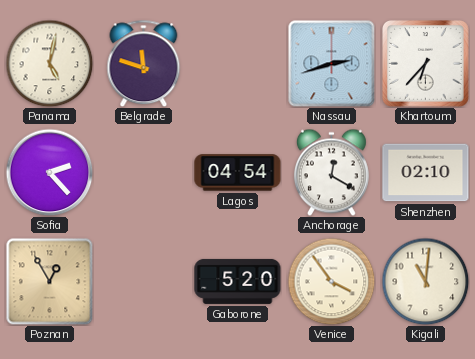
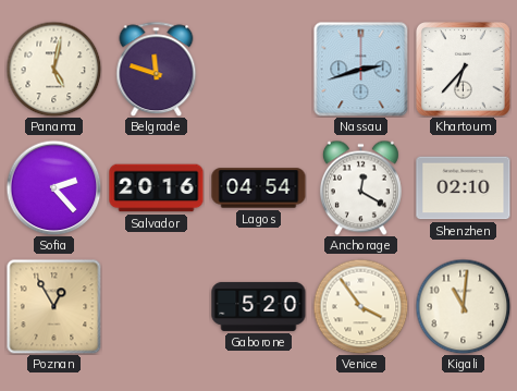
Salvador: none -> 20:16
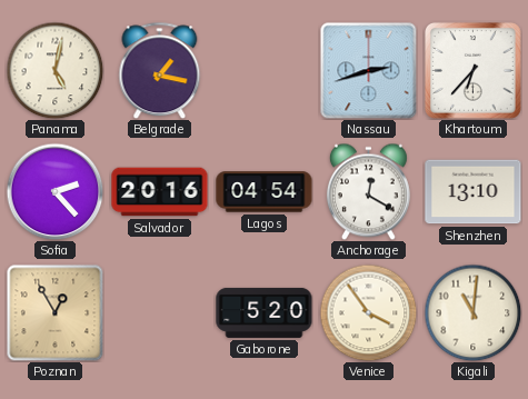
Belgrade: 11:48 -> 1:17
Shenzhen: 02:10 -> 13:10
